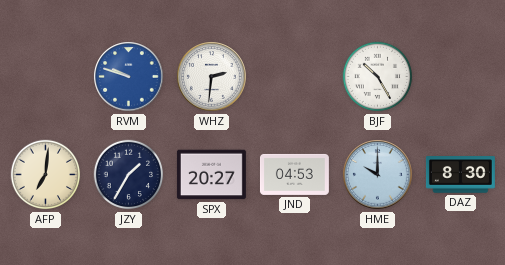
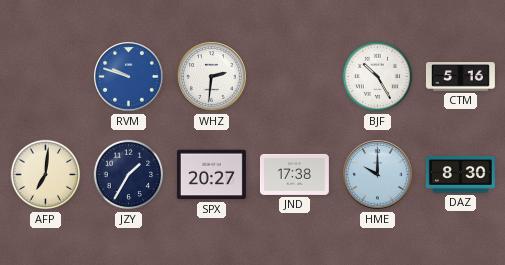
CTM: none -> 5:16
JND: 04:53 -> 17:38
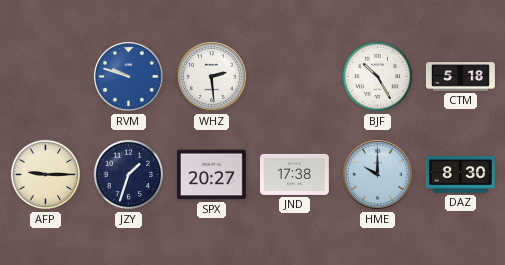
WHZ: 2:31 -> 2:29
CTM: 5:16 -> 5:18
AFP: 7:01 -> 9:15
JZY: 1:35 -> 1:33
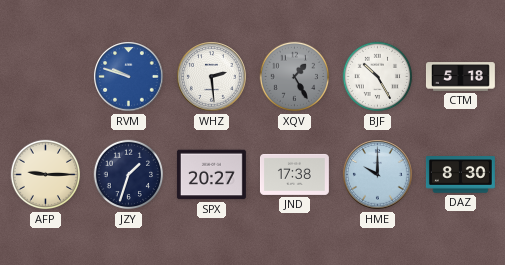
XQV: none -> 1:25
